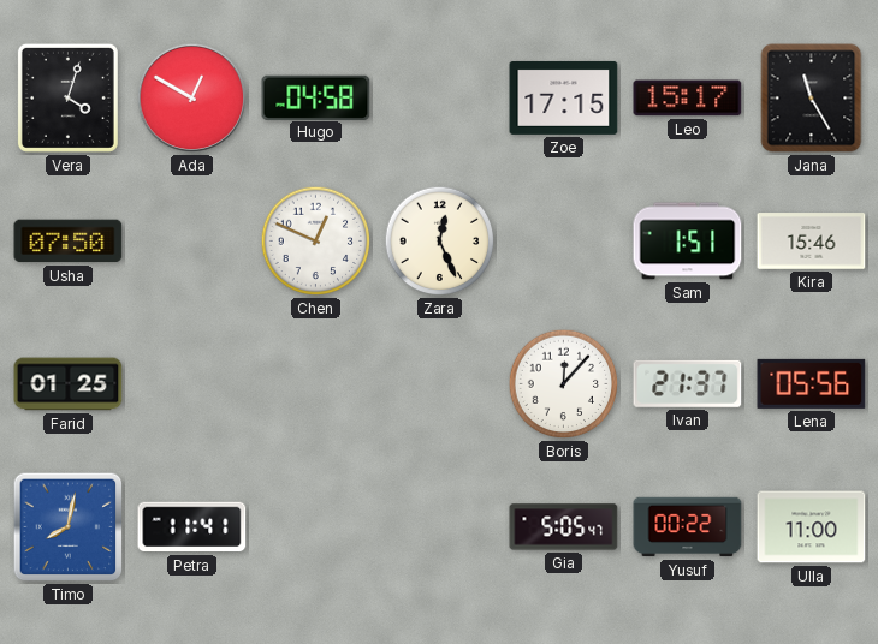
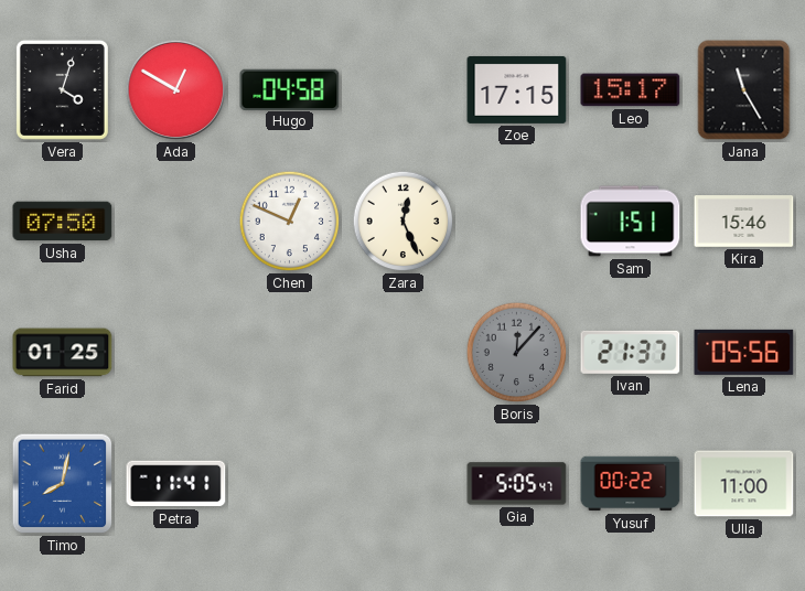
Boris dial: white -> grey
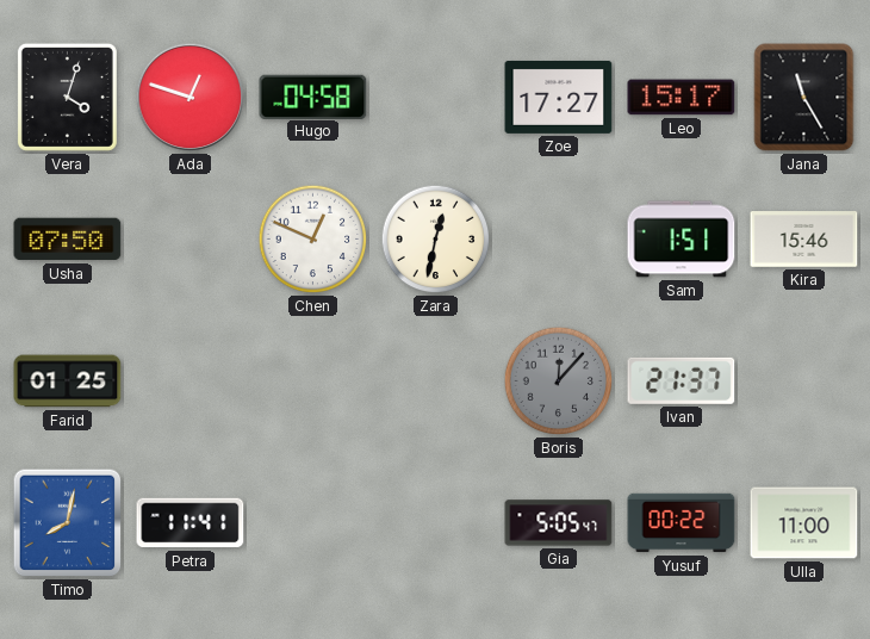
Ada: 12:50 -> 12:48
Zoe: 17:15 -> 17:27
Zara: 12:26 -> 12:32
Lena: 05:56 -> none
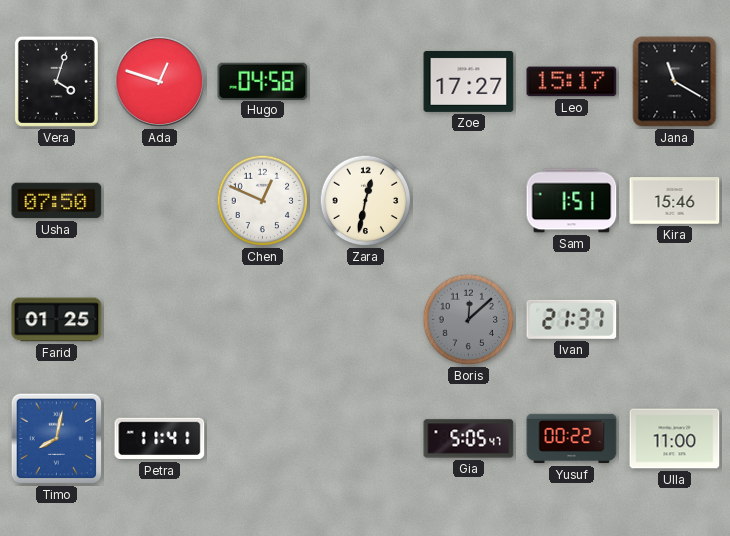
Jana: 11:25 -> 11:20
Boris: 12:07 -> 12:08
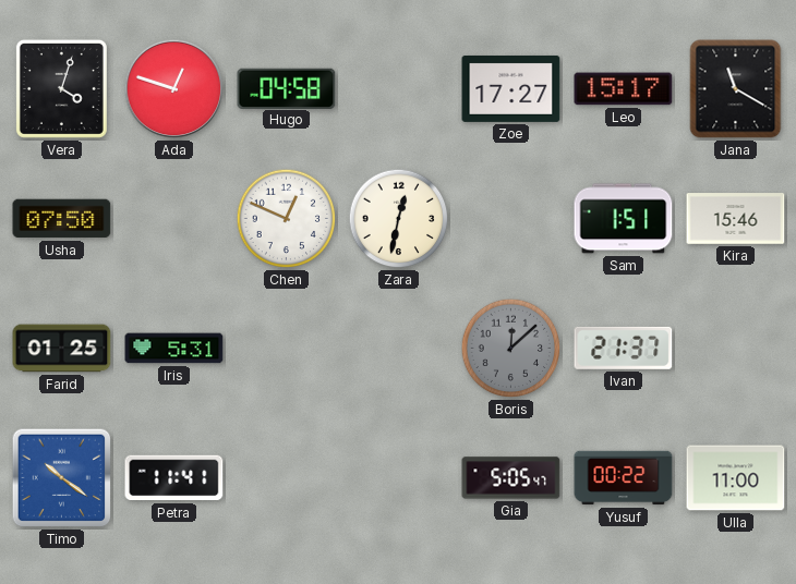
Iris: none -> 5:31
Timo: 8:02 -> 10:21
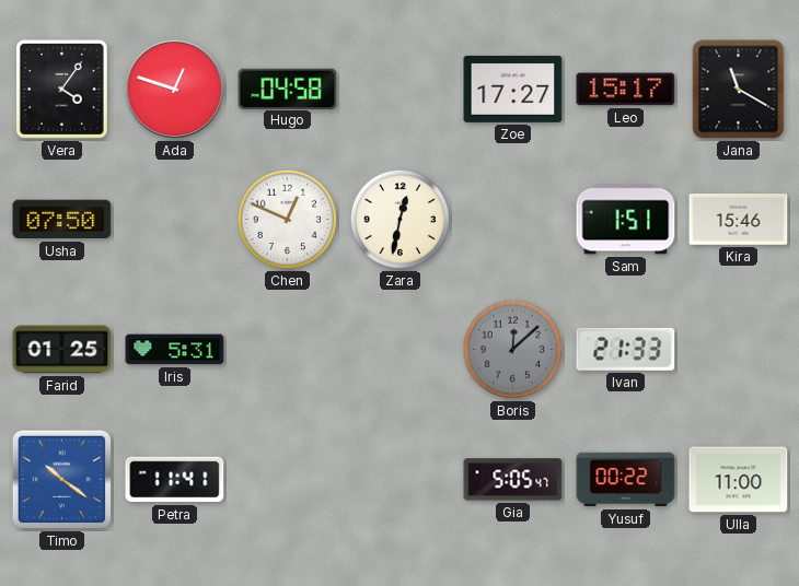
Vera: 4:03 -> 4:06
Ivan: 21:37 -> 21:33
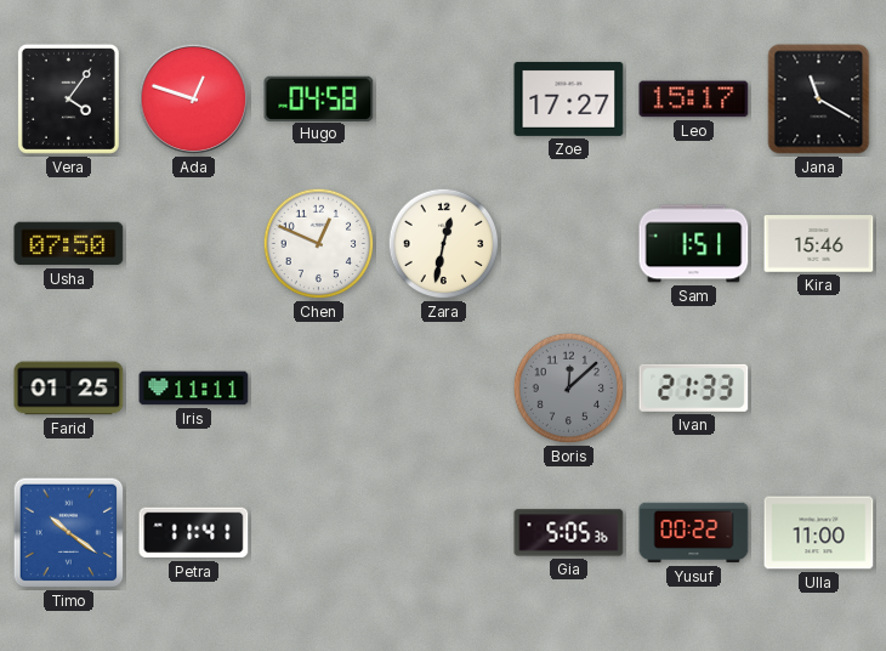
Iris: 5:31 -> 11:11
Gia: 5:05:47 -> 5:05:36
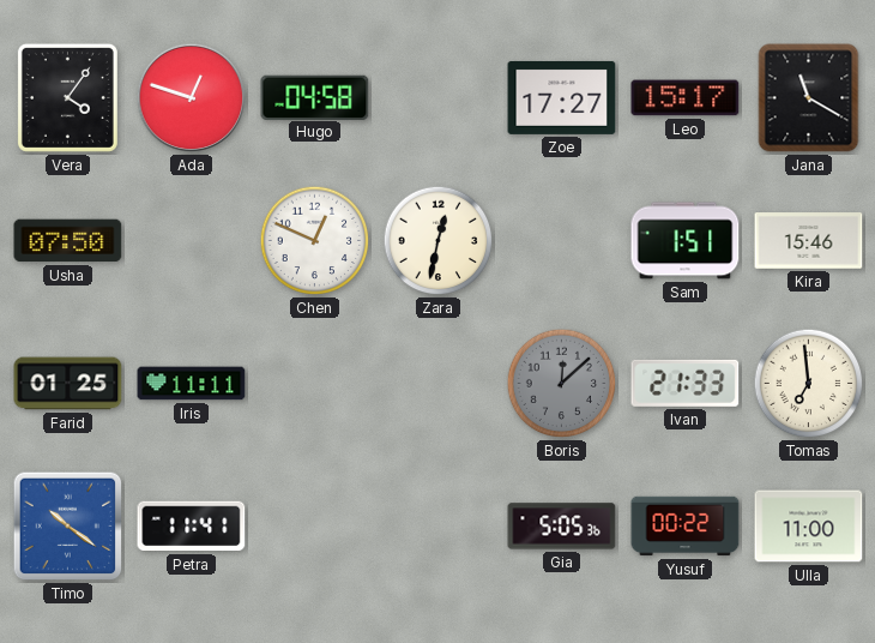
Tomas: none -> 6:59
